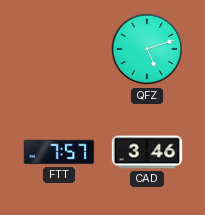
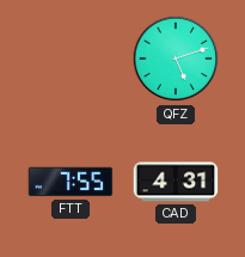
FTT: 7:57 -> 7:55
CAD: 3:46 -> 4:31
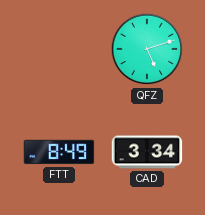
FTT: 7:55 -> 8:49
CAD: 4:31 -> 3:34
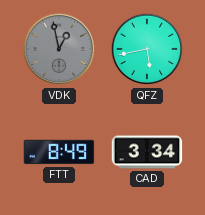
VDK: none -> 12:58
QFZ: 5:12 -> 5:43
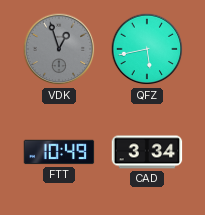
VDK: 12:58 -> 12:57
FTT: 8:49 -> 10:49
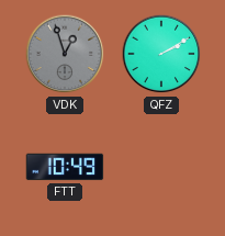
QFZ: 5:43 -> 2:10
CAD: 3:34 -> none
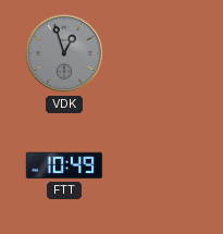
QFZ: 2:10 -> none
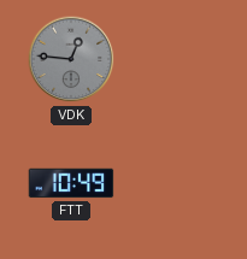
VDK: 12:57 -> 12:46
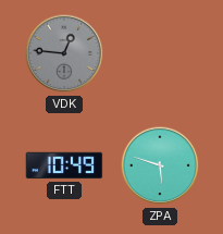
ZPA: none -> 5:48
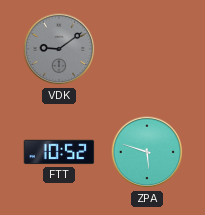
VDK: 12:46 -> 9:09
FTT: 10:49 -> 10:52
